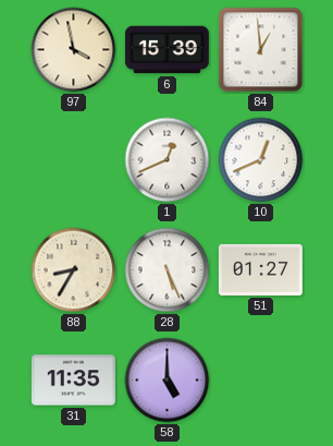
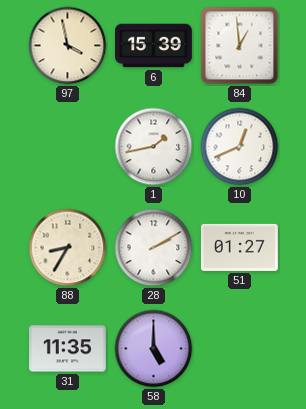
1: 12:41 -> 1:43
28: 5:26 -> 2:10
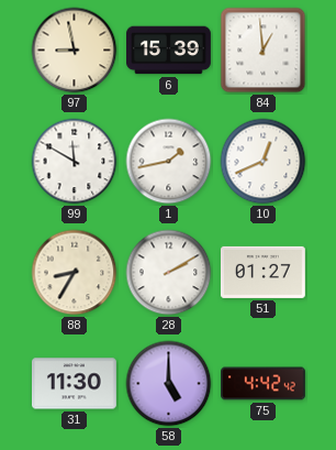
97: 3:58 -> 8:58
99: none -> 11:50
31: 11:35 -> 11:30
75: none -> 4:42
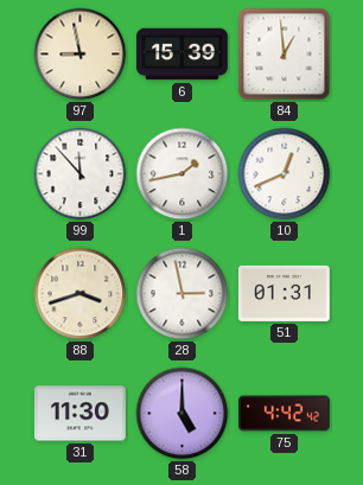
99: 11:50 -> 11:53
88: 8:35 -> 3:42
28: 2:10 -> 2:58
51: 01:27 -> 01:31
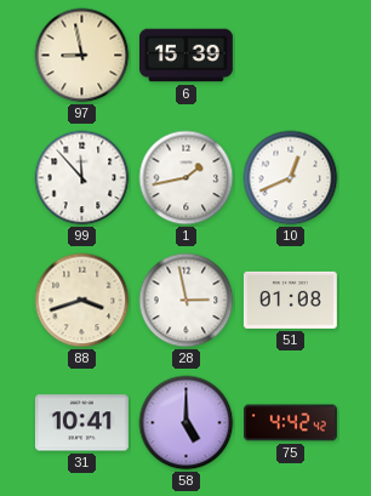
84: 12:59 -> none
51: 01:31 -> 01:08
31: 11:30 -> 10:41
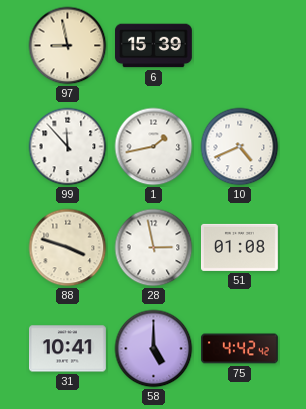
10: 12:41 -> 4:41
88: 3:42 -> 3:48
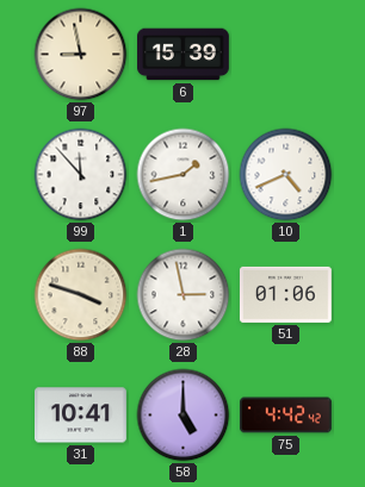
51: 01:08 -> 01:06
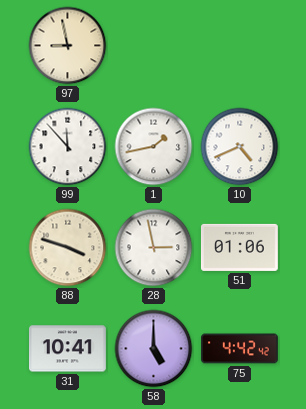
6: 15:39 -> none
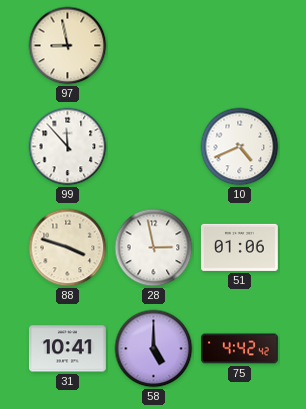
1: 1:43 -> none
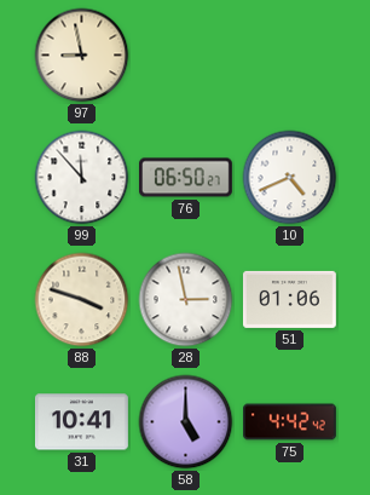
76: none -> 06:50
